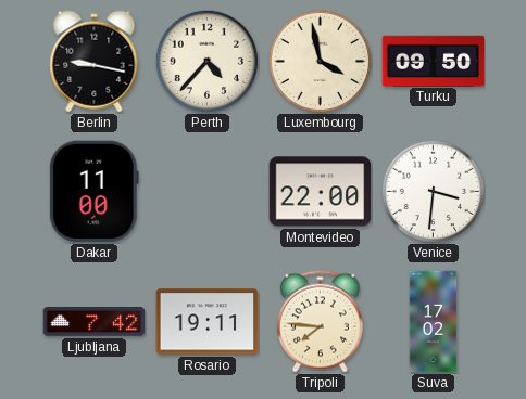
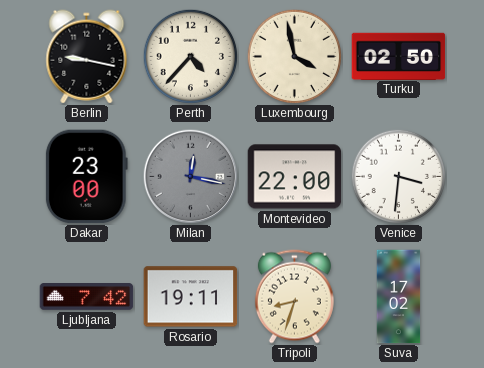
Turku: 09:50 -> 02:50
Dakar: 11:00 -> 23:00
Milan: none -> 12:17
Tripoli: 7:46 -> 8:33
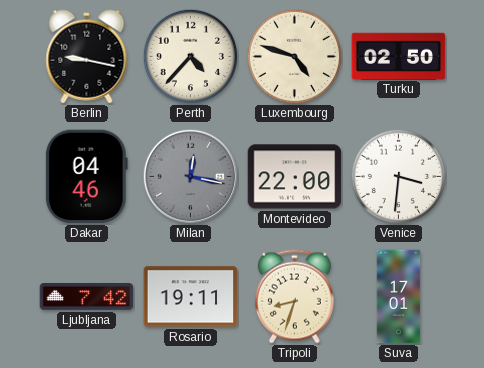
Luxembourg: 3:58 -> 4:48
Dakar: 23:00 -> 04:46
Suva: 17:02 -> 17:01
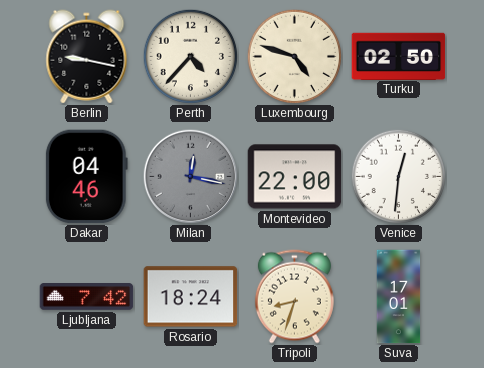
Venice: 3:31 -> 12:31
Rosario: 19:11 -> 18:24
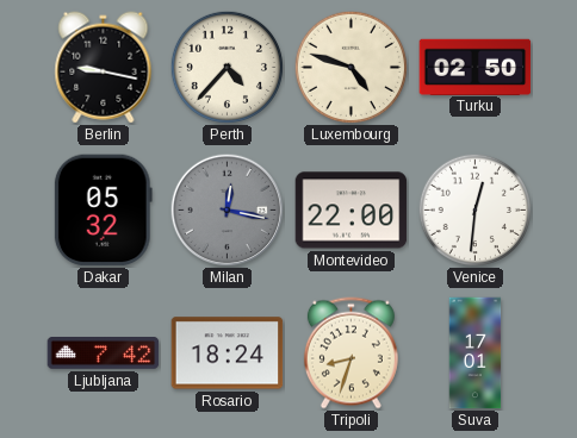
Dakar: 04:46 -> 05:32
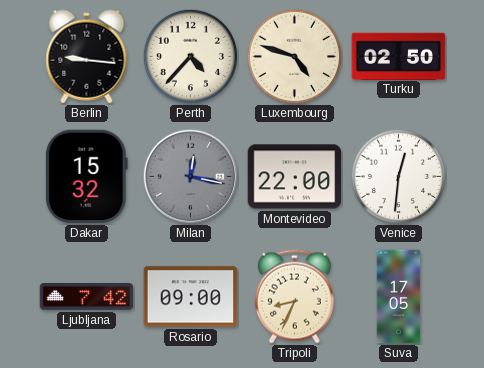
Berlin: 9:17 -> 9:16
Dakar: 05:32 -> 15:32
Rosario: 18:24 -> 09:00
Tripoli: 8:33 -> 8:34
Suva: 17:01 -> 17:05
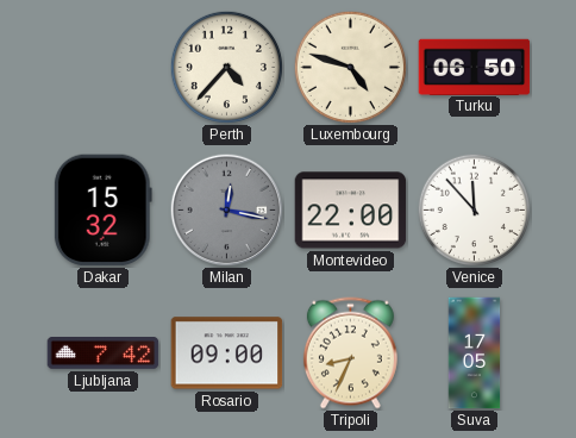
Berlin: 9:16 -> none
Turku: 02:50 -> 06:50
Venice: 12:31 -> 11:53
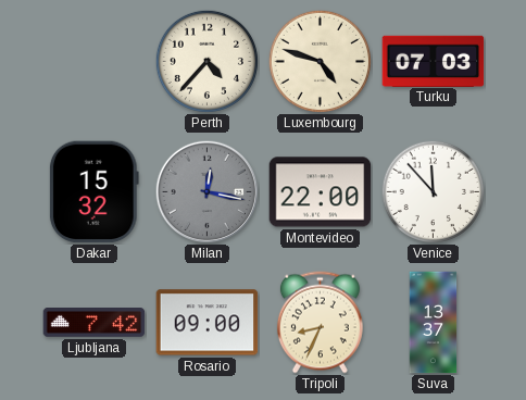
Turku: 06:50 -> 07:03
Suva: 17:05 -> 13:37
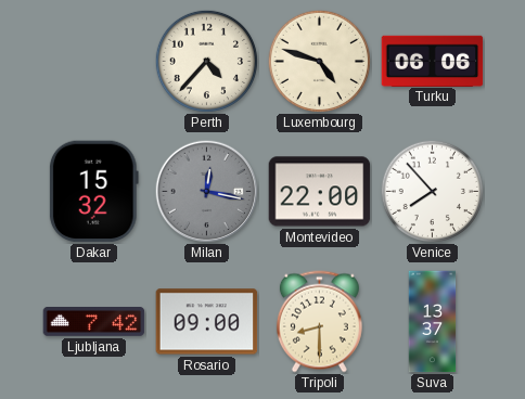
Turku: 07:03 -> 06:06
Venice: 11:53 -> 7:53
Tripoli: 8:34 -> 8:30
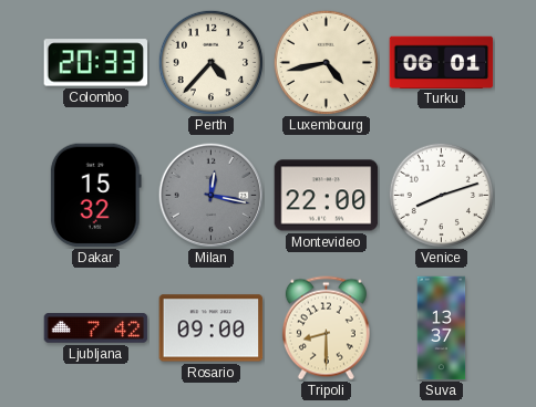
Colombo: none -> 20:33
Luxembourg: 4:48 -> 4:43
Turku: 06:06 -> 06:01
Venice: 7:53 -> 8:12
